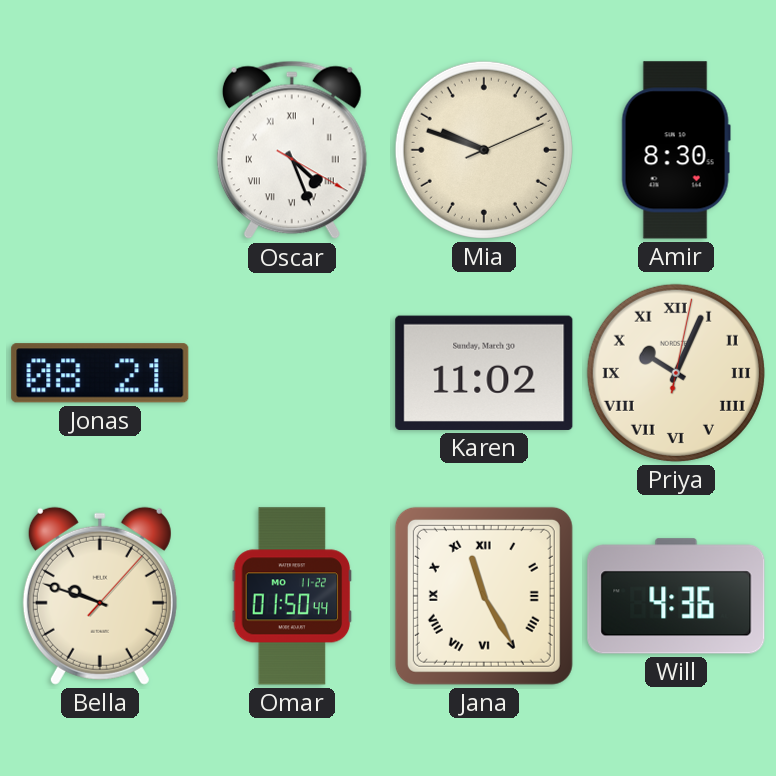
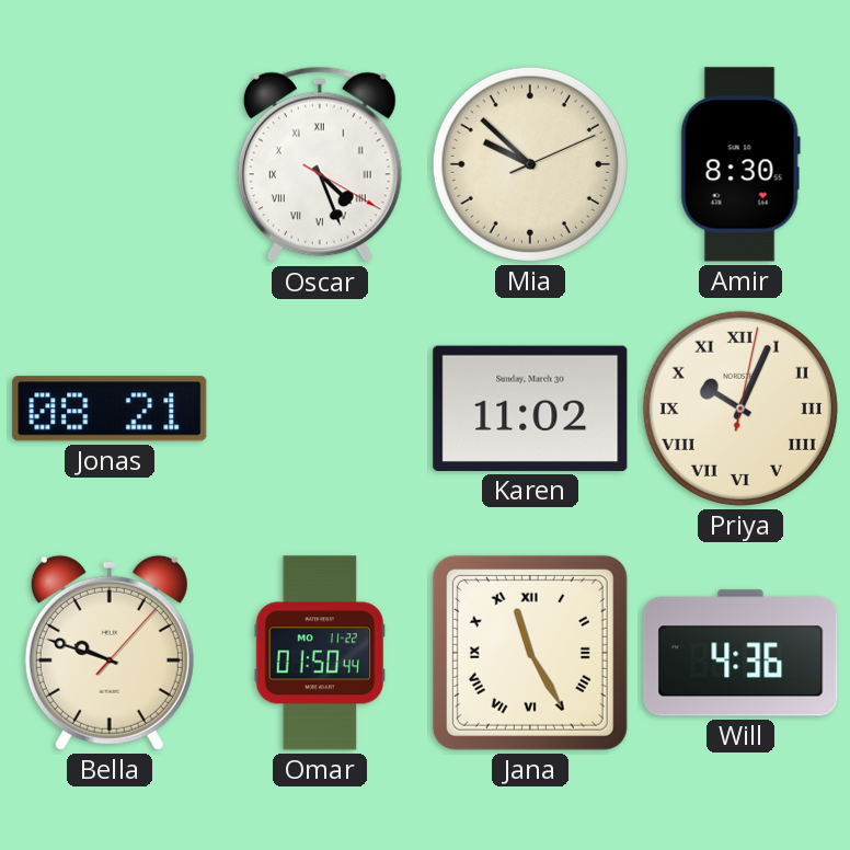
Mia: 9:48 -> 9:52
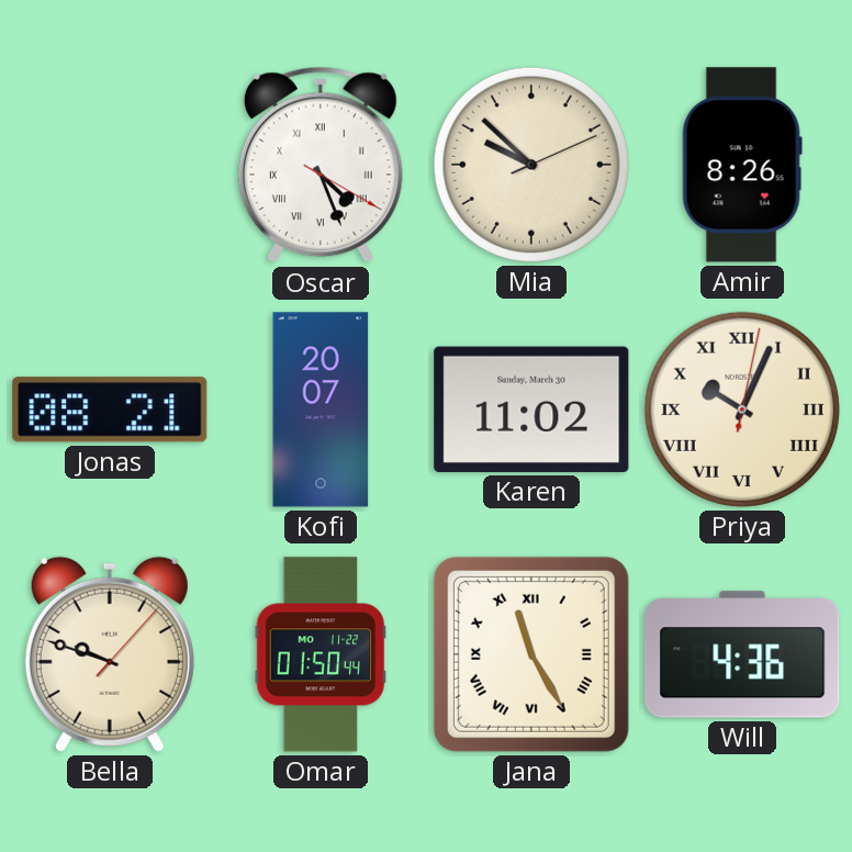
Amir: 8:30 -> 8:26
Kofi: none -> 20:07
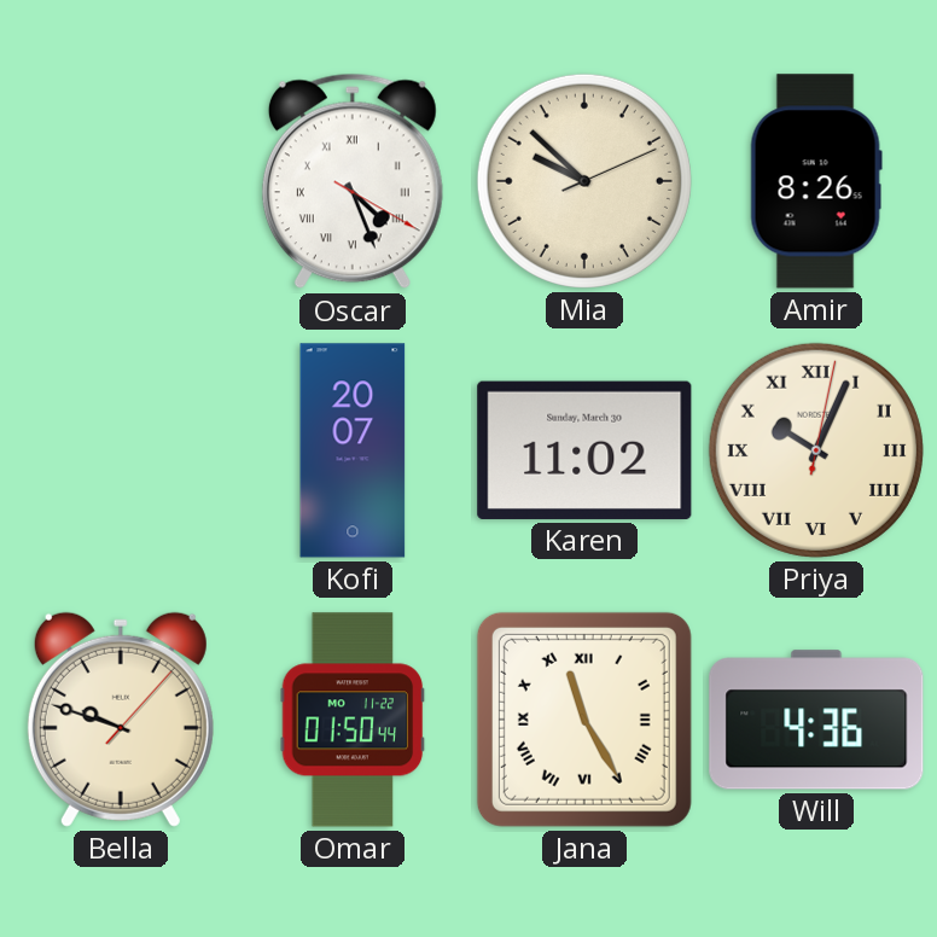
Jonas: 08:21 -> none
